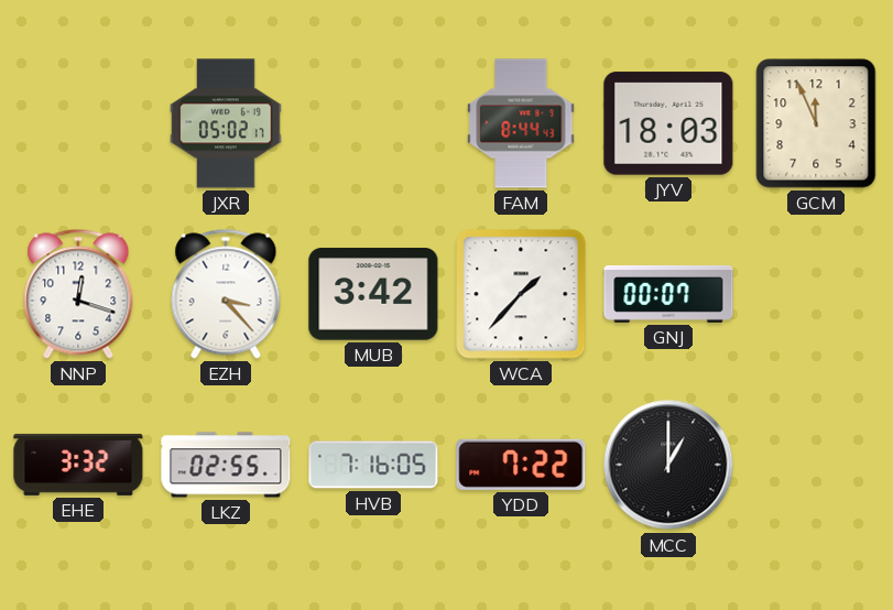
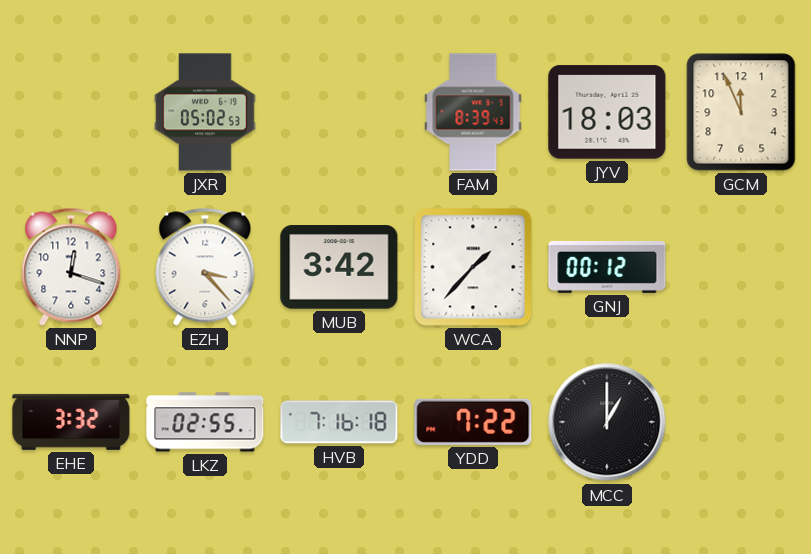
JXR: 05:02:17 -> 05:02:53
FAM: 8:44 -> 8:39
GNJ: 00:07 -> 00:12
HVB: 7:16:05 -> 7:16:18
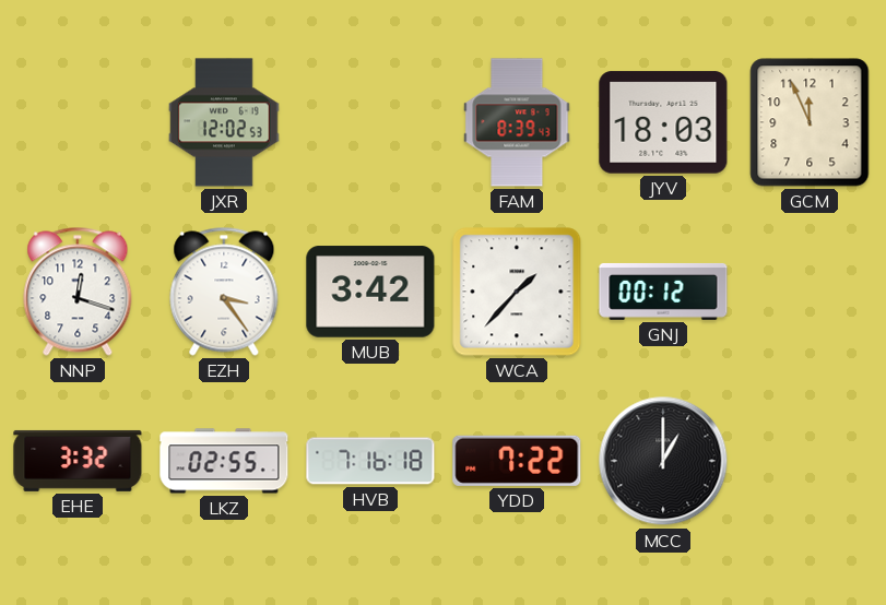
JXR: 05:02 -> 12:02
EZH: 3:23 -> 3:24
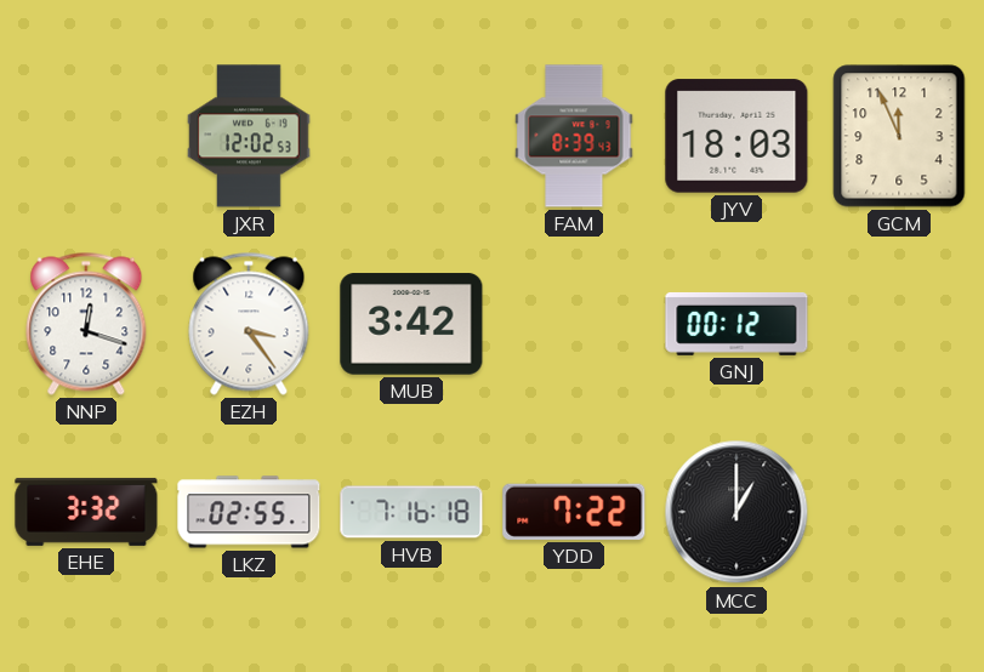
WCA: 1:37 -> none
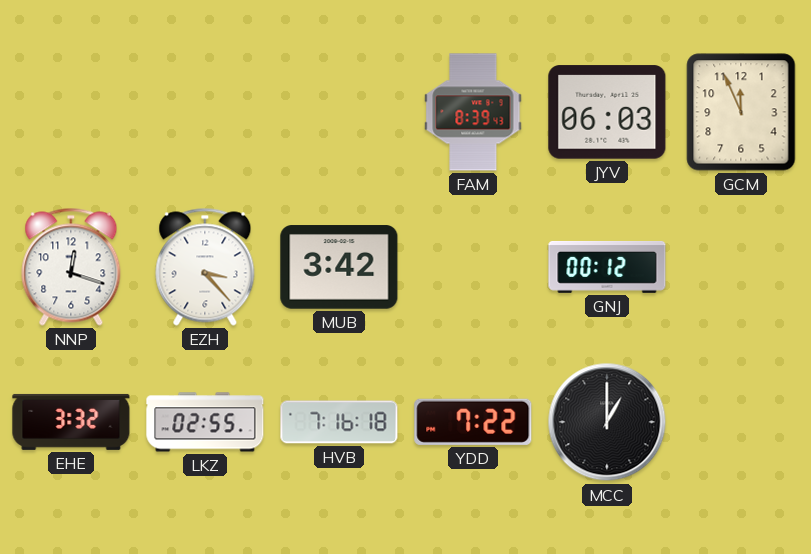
JXR: 12:02 -> none
JYV: 18:03 -> 06:03
EZH: 3:24 -> 3:23
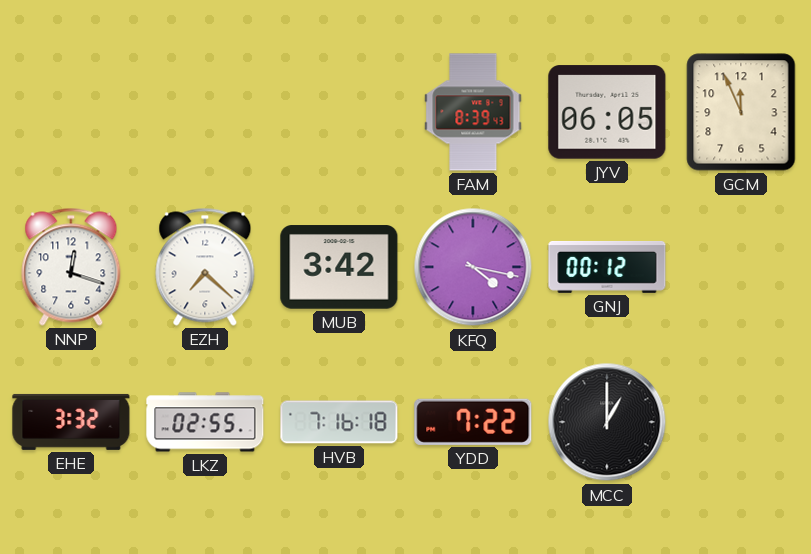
JYV: 06:03 -> 06:05
EZH: 3:23 -> 7:22
KFQ: none -> 4:17
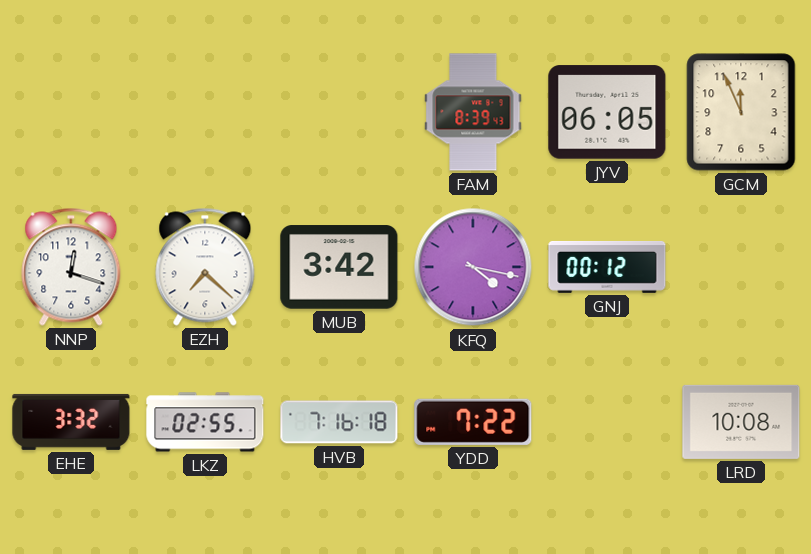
MCC: 1:00 -> none
LRD: none -> 10:08
